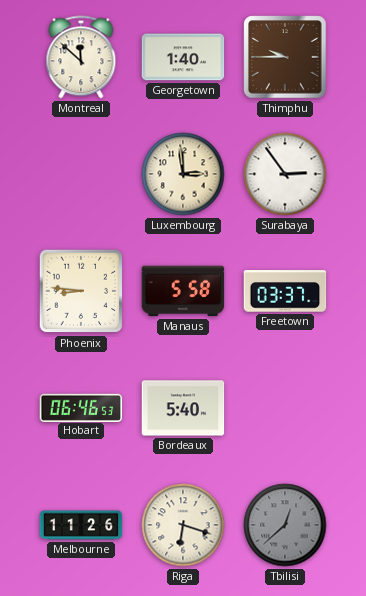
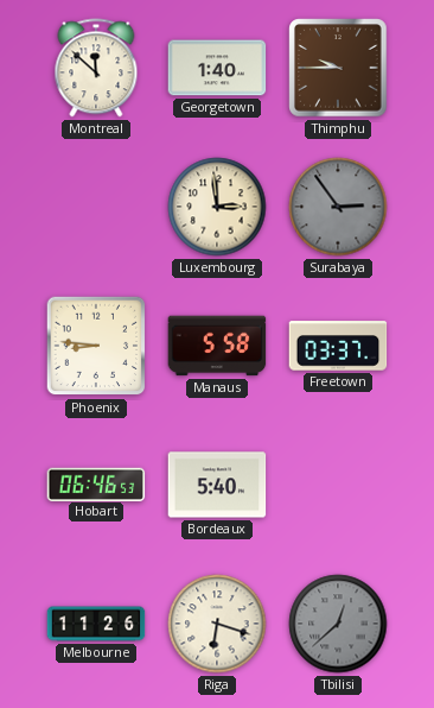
Surabaya dial: white -> grey
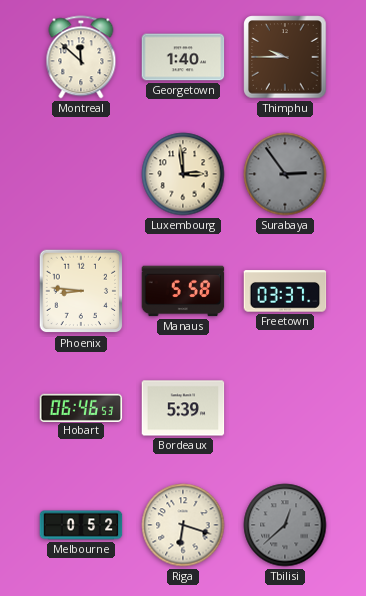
Bordeaux: 5:40 -> 5:39
Melbourne: 11:26 -> 0:52
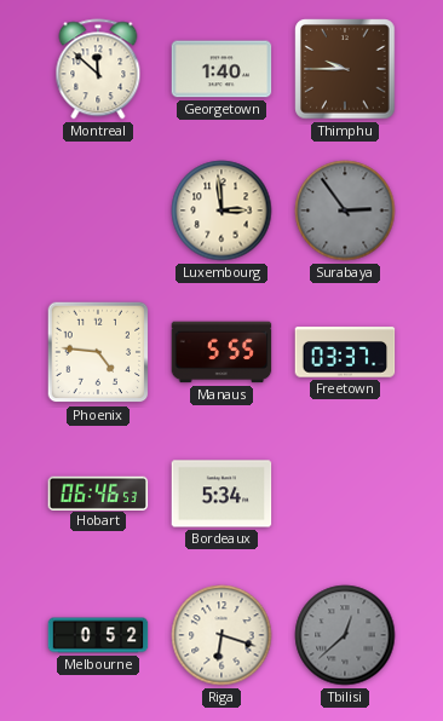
Phoenix: 8:46 -> 4:46
Manaus: 5:58 -> 5:55
Bordeaux: 5:39 -> 5:34
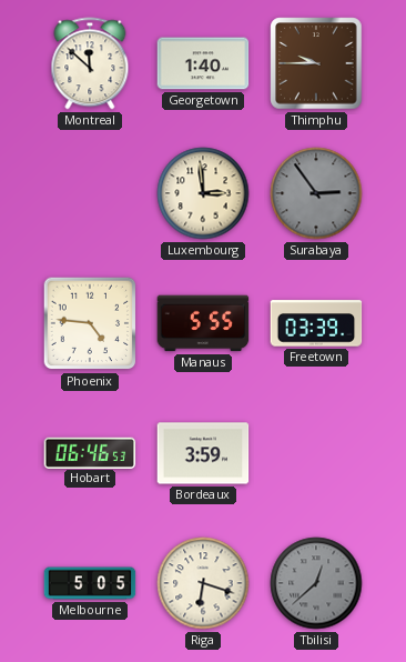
Freetown: 03:37 -> 03:39
Bordeaux: 5:34 -> 3:59
Melbourne: 0:52 -> 5:05
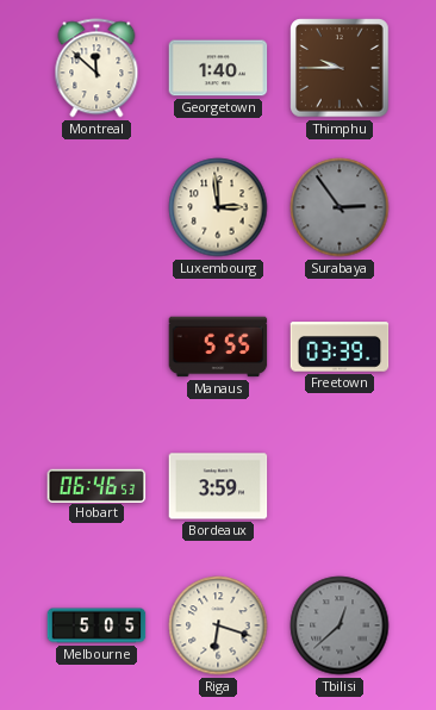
Phoenix: 4:46 -> none
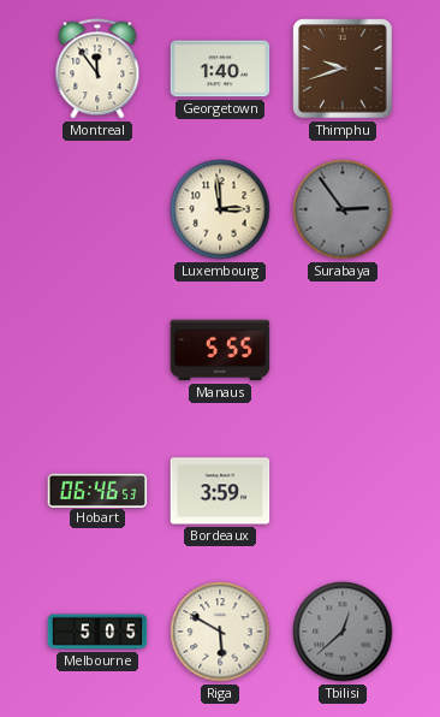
Montreal: 11:52 -> 11:54
Thimphu: 9:45 -> 9:42
Freetown: 03:39 -> none
Riga: 6:18 -> 5:50
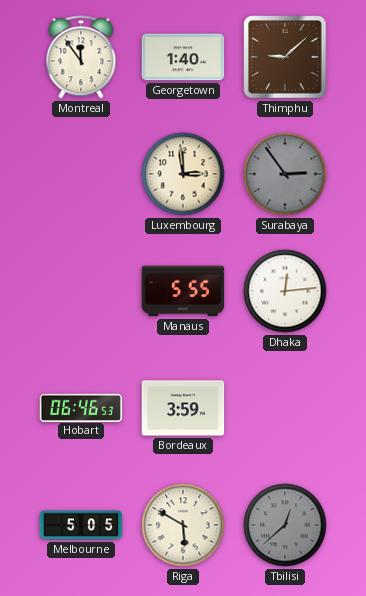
Thimphu: 9:42 -> 9:08
Dhaka: none -> 12:14
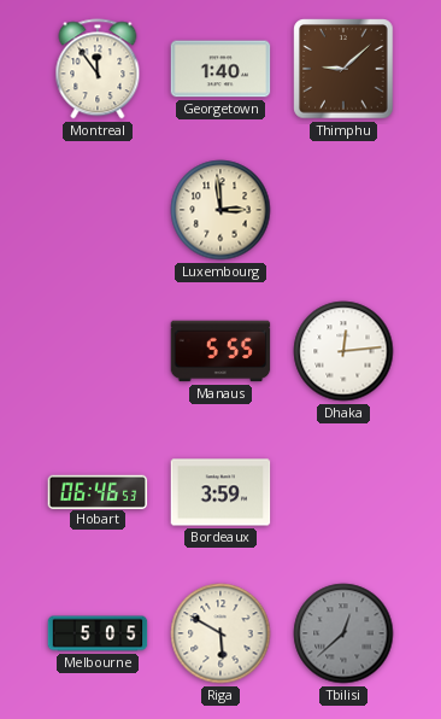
Surabaya: 2:54 -> none
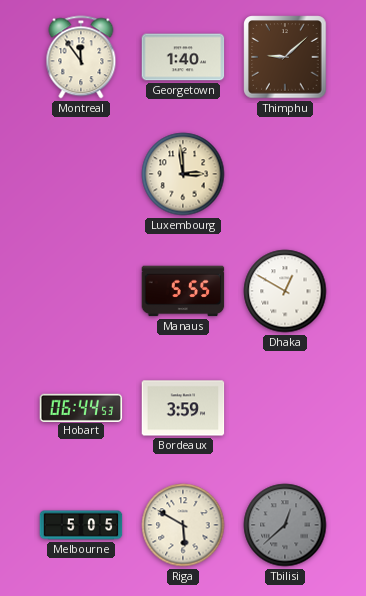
Dhaka: 12:14 -> 12:50
Hobart: 06:46 -> 06:44
